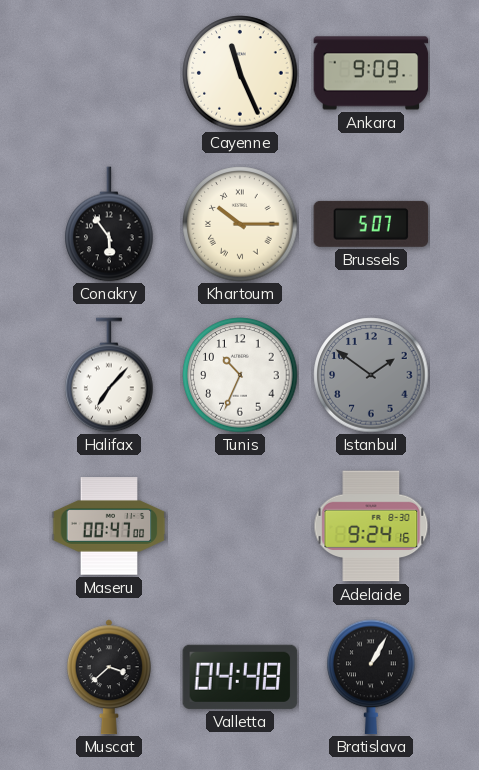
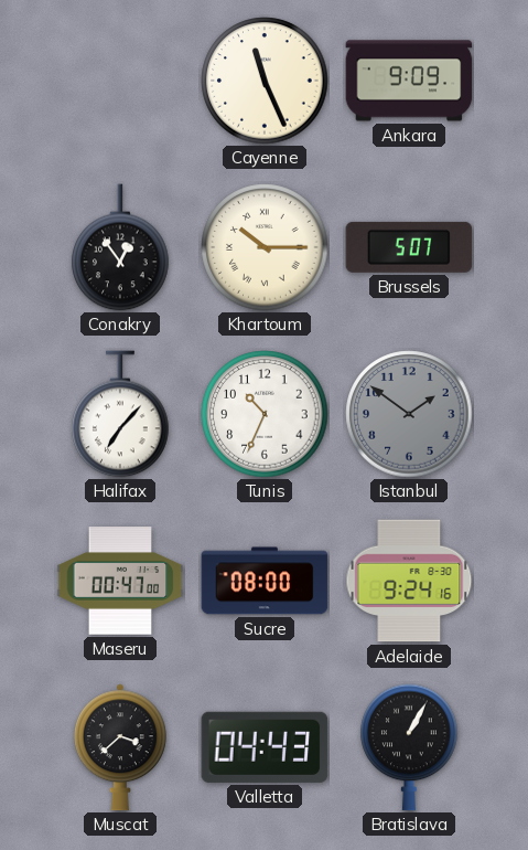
Conakry: 5:54 -> 12:54
Sucre: none -> 08:00
Valletta: 04:48 -> 04:43
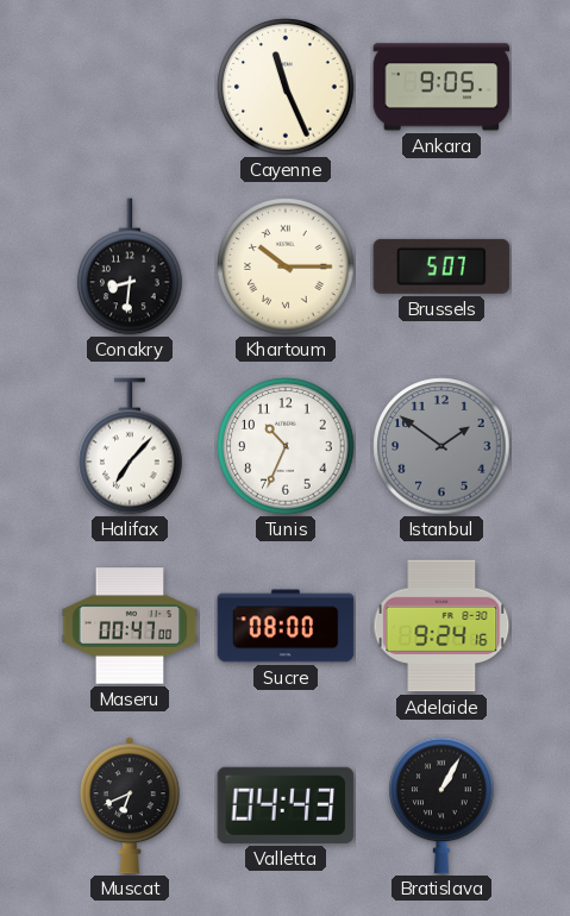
Ankara: 9:09 -> 9:05
Conakry: 12:54 -> 8:31
Muscat: 3:38 -> 6:41
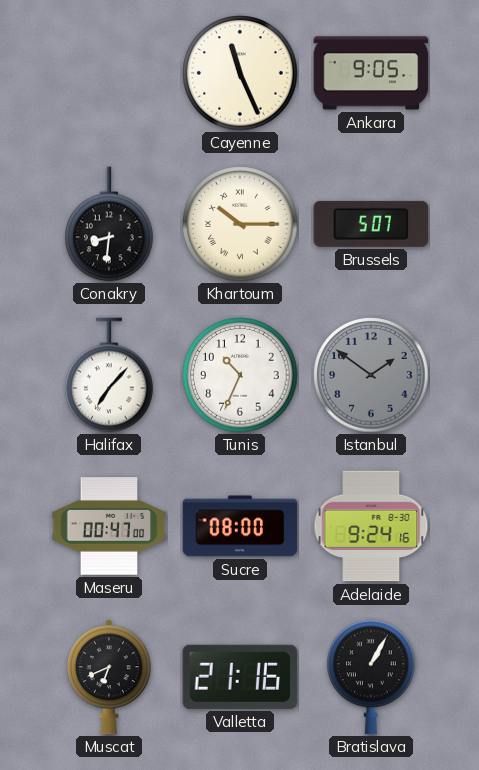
Valletta: 04:43 -> 21:16
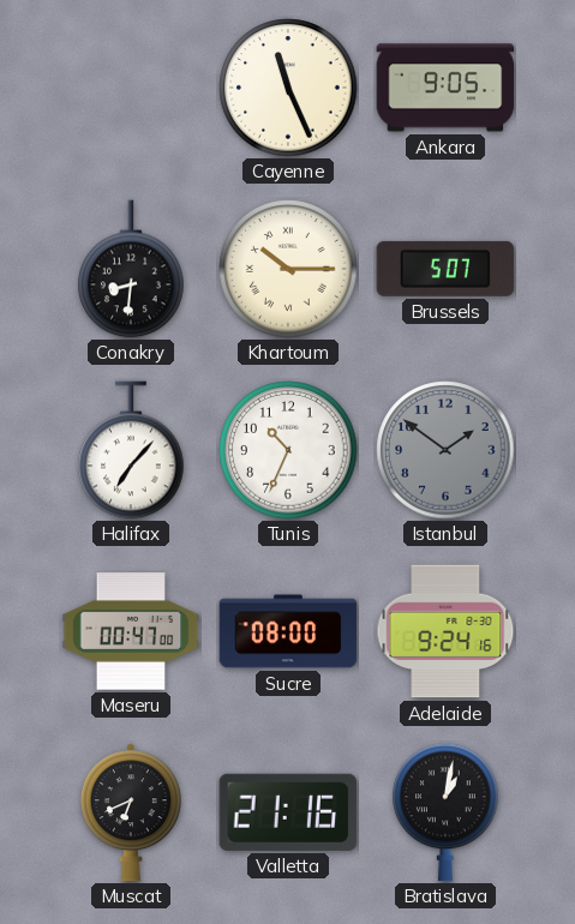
Bratislava: 1:05 -> 1:02
